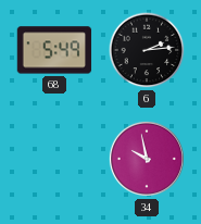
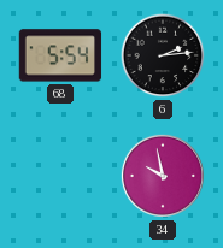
68: 5:49 -> 5:54
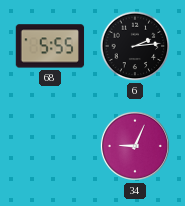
68: 5:54 -> 5:55
34: 9:58 -> 9:04
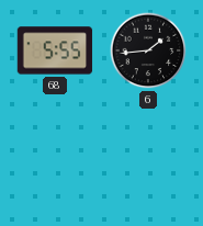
6: 2:14 -> 1:44
34: 9:04 -> none
